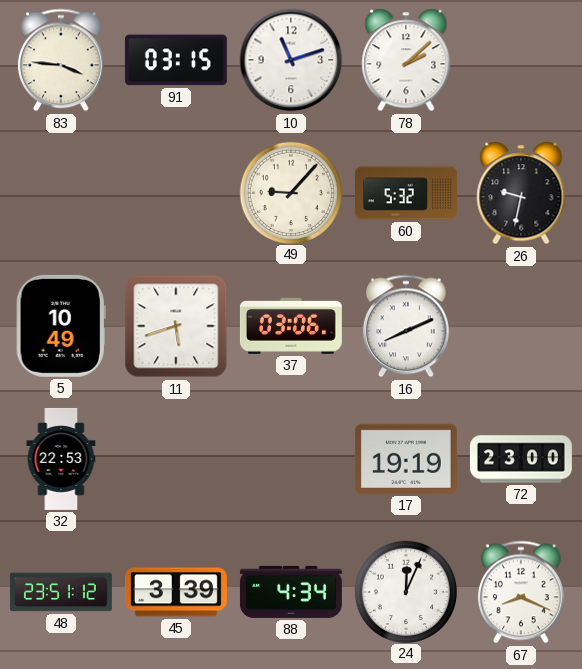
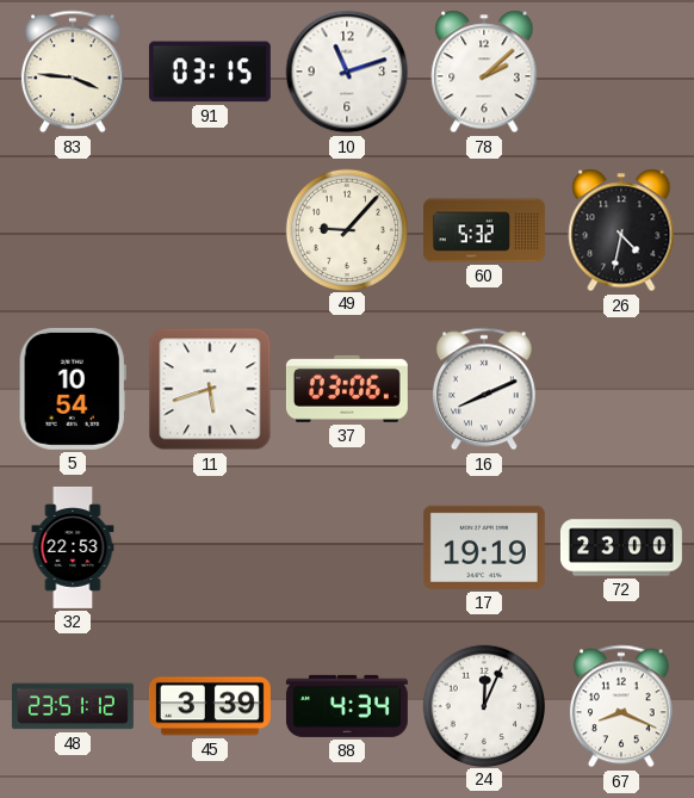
26: 9:32 -> 4:32
5: 10:49 -> 10:54
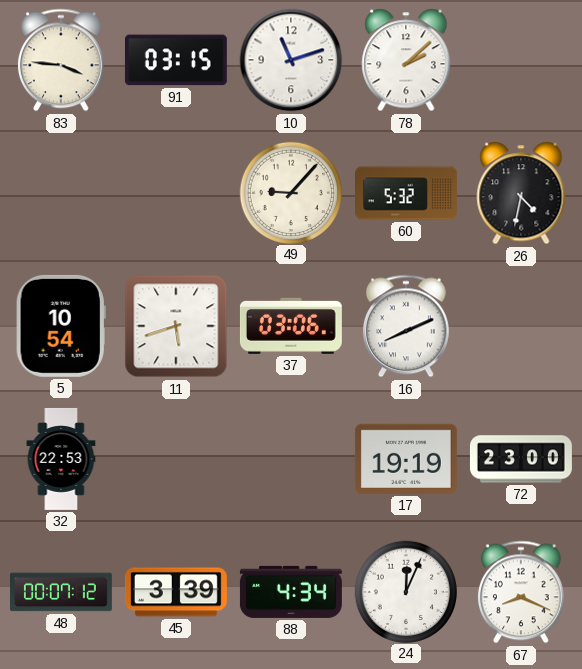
48: 23:51 -> 00:07
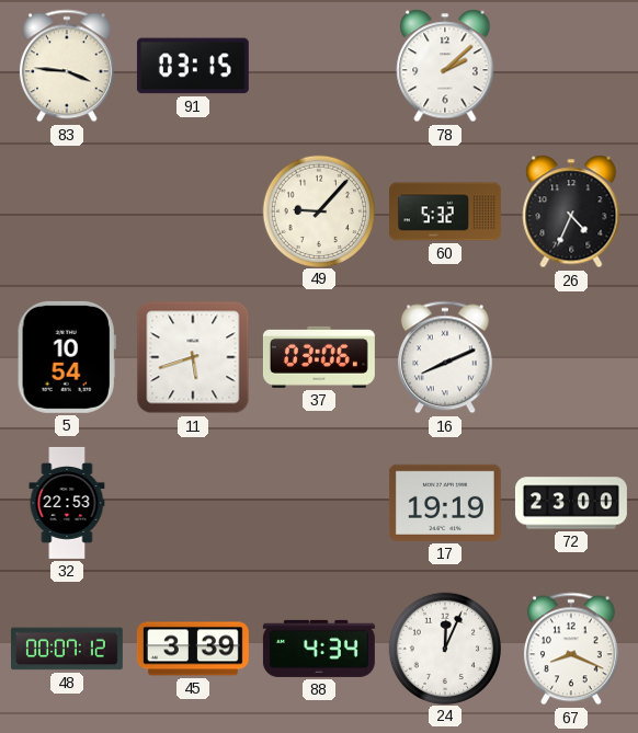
10: 11:12 -> none
26: 4:32 -> 4:34
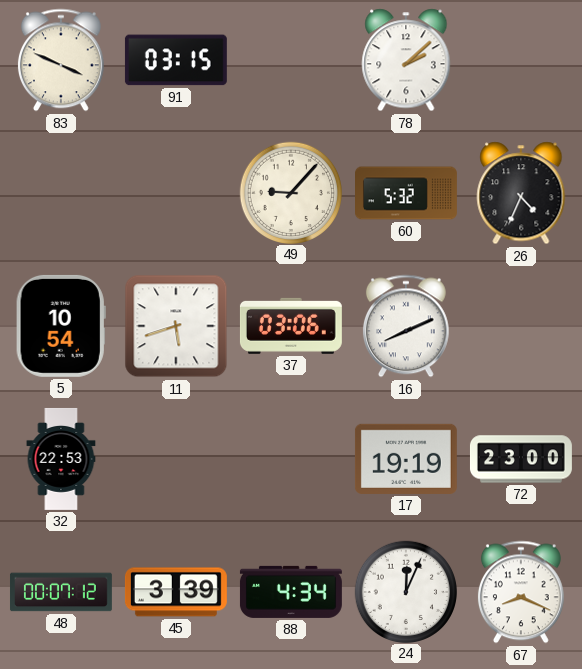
83: 3:46 -> 3:49
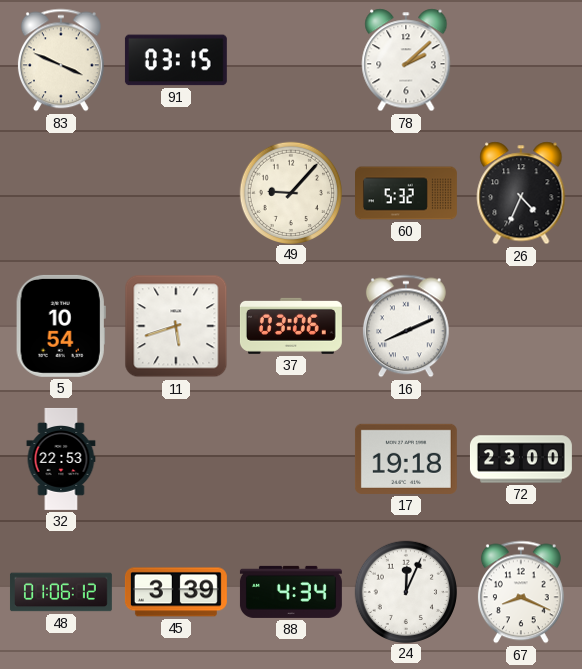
17: 19:19 -> 19:18
48: 00:07 -> 01:06
